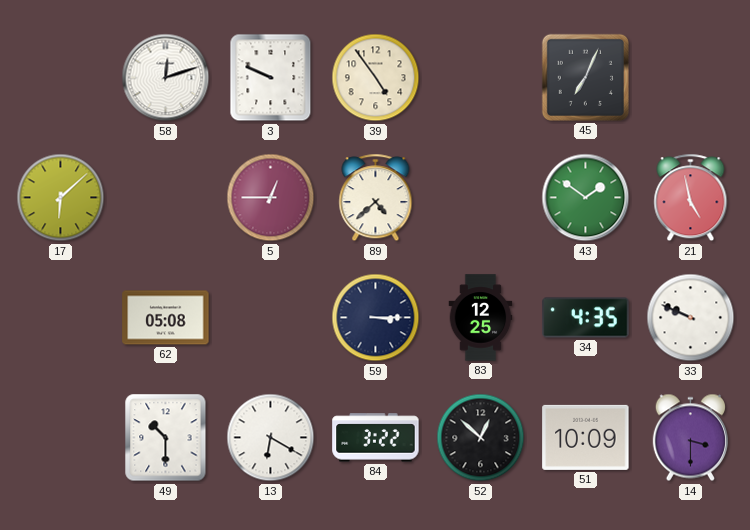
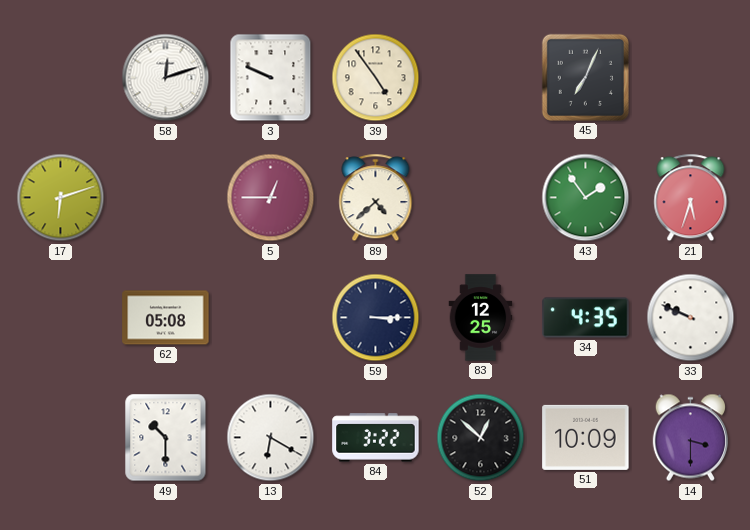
17: 6:08 -> 6:12
43: 1:51 -> 1:54
21: 4:58 -> 5:33
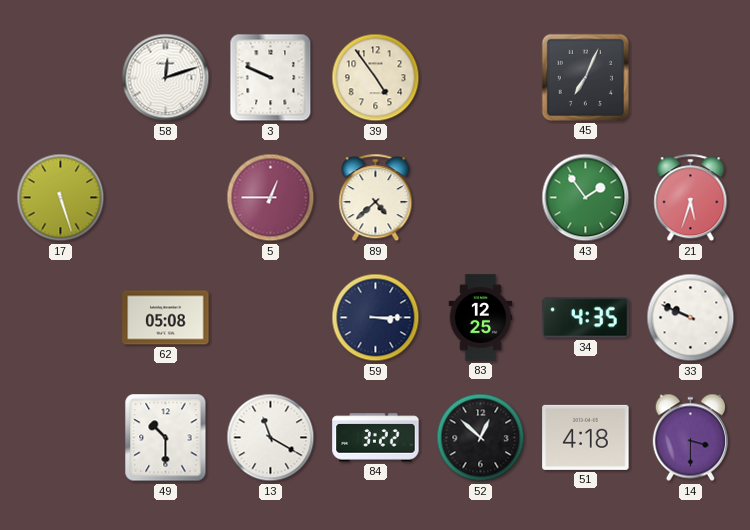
17: 6:12 -> 5:27
13: 6:20 -> 11:20
51: 10:09 -> 4:18
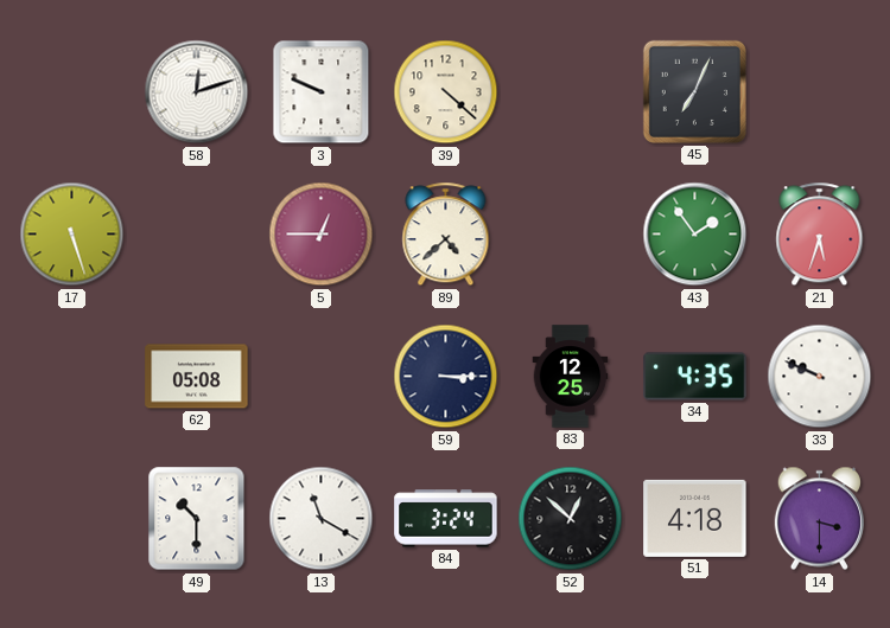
39: 4:54 -> 4:22
84: 3:22 -> 3:24
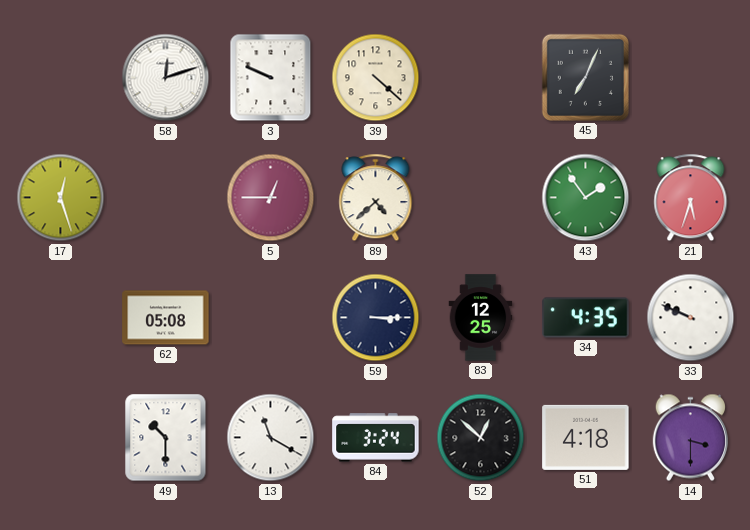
17: 5:27 -> 12:27
